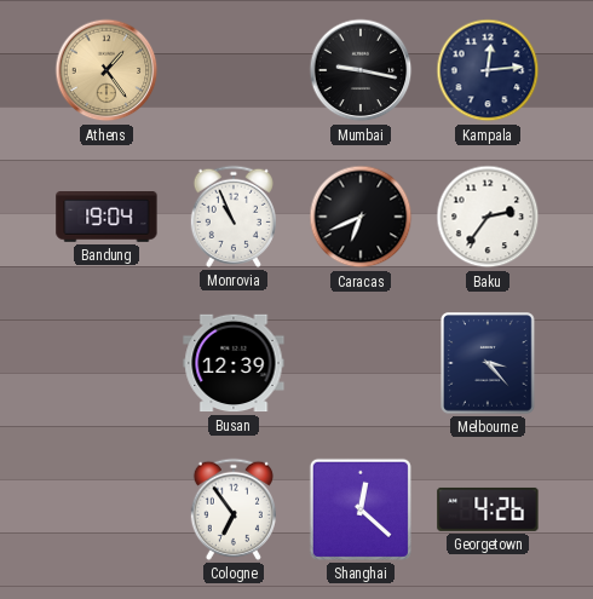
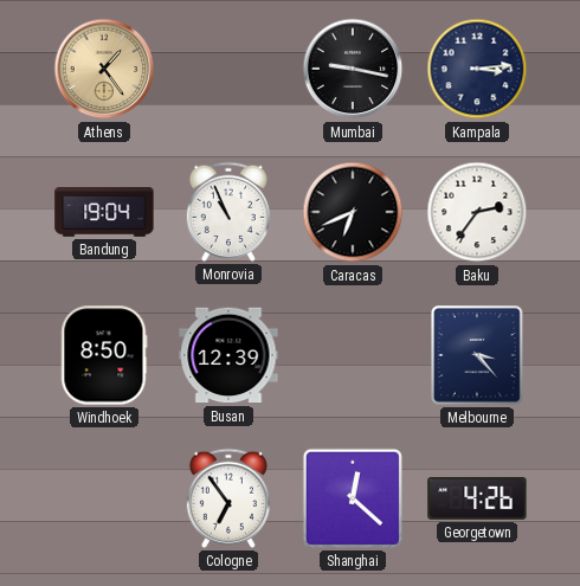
Kampala: 12:14 -> 3:14
Windhoek: none -> 8:50
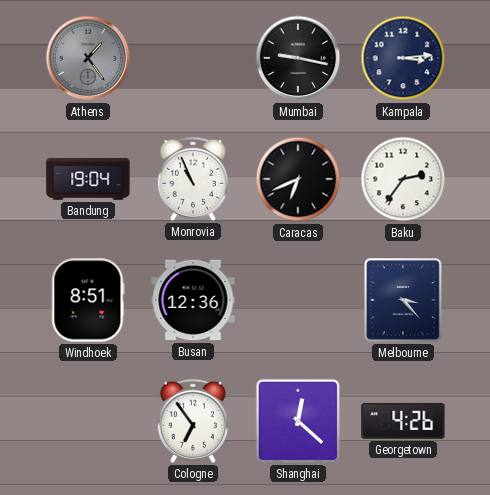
Athens dial: champagne -> grey
Windhoek: 8:50 -> 8:51
Busan: 12:39 -> 12:36
